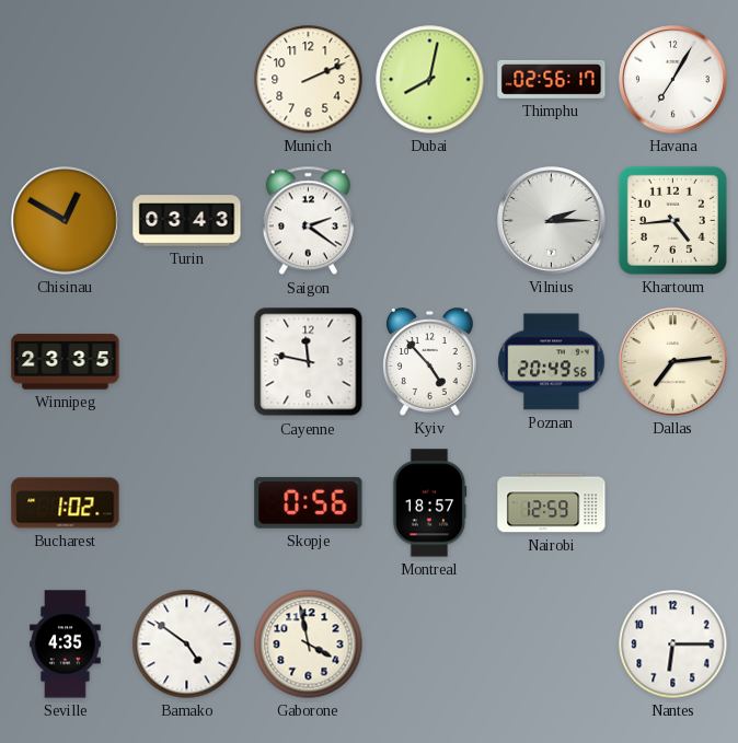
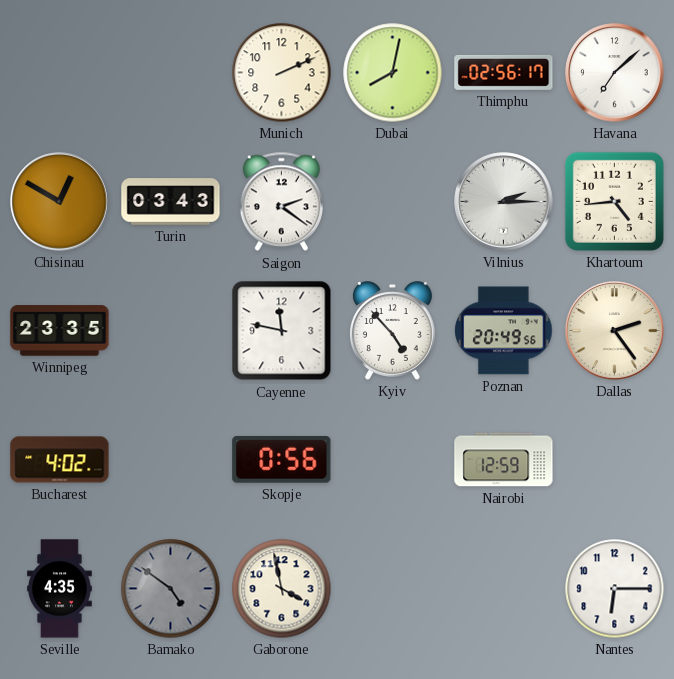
Havana: 7:05 -> 7:08
Dallas: 7:14 -> 2:24
Bucharest: 1:02 -> 4:02
Montreal: 18:57 -> none
Bamako dial: white -> grey
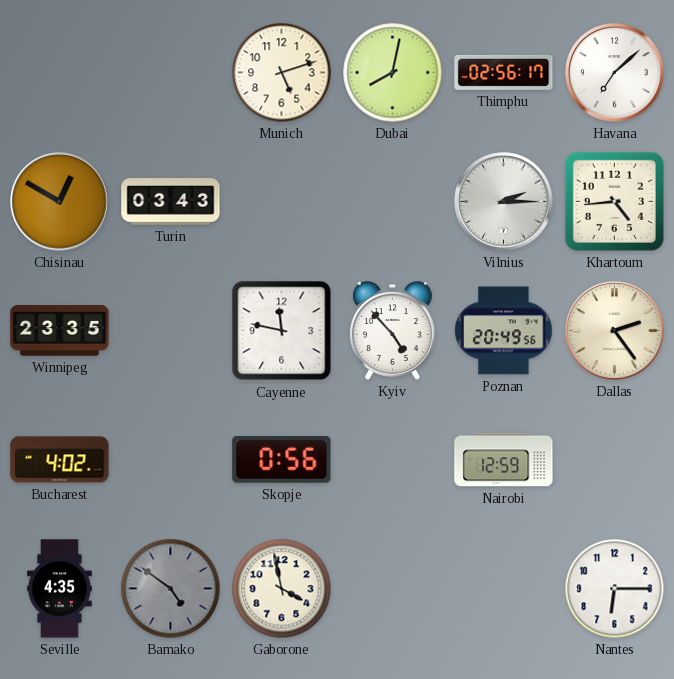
Munich: 2:11 -> 5:12
Saigon: 2:21 -> none
